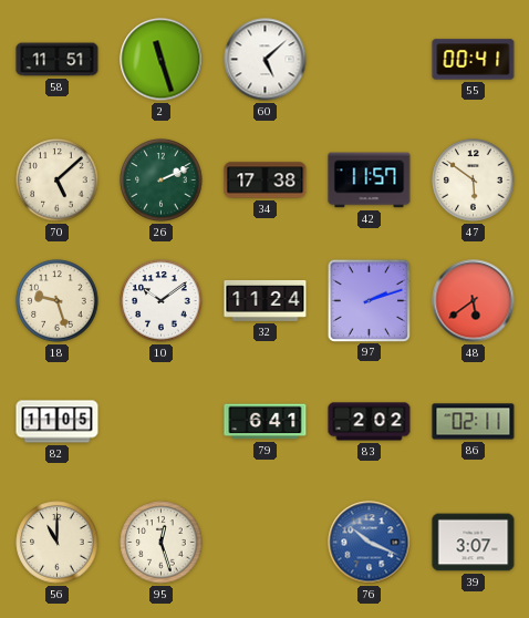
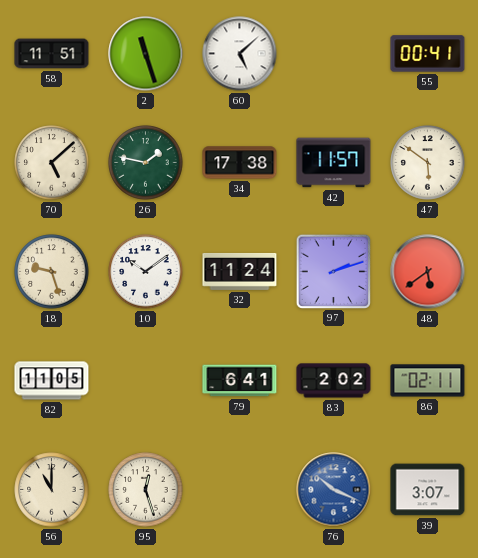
26: 2:11 -> 1:47
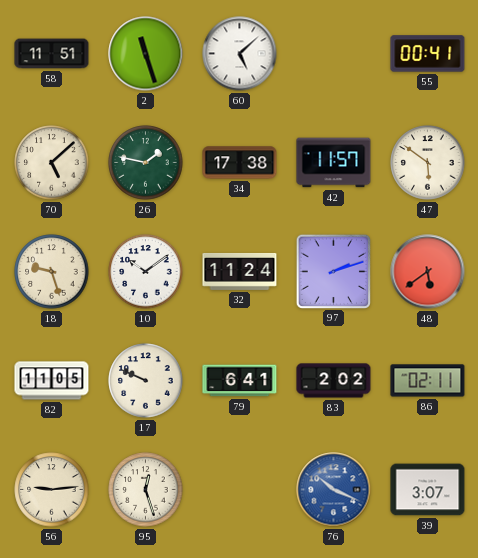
17: none -> 9:49
56: 11:00 -> 9:14
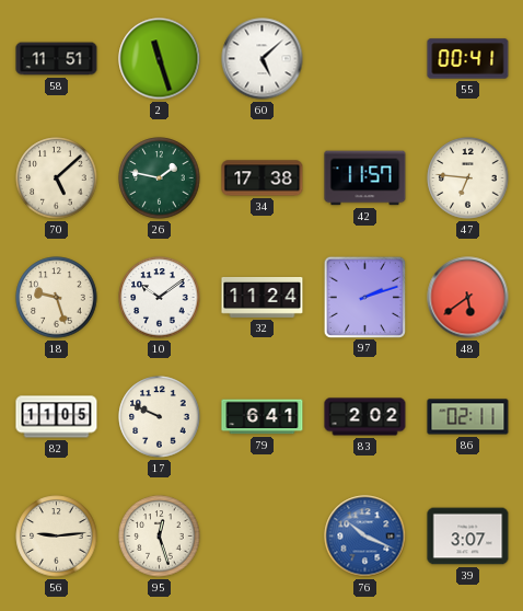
47: 5:51 -> 6:46
